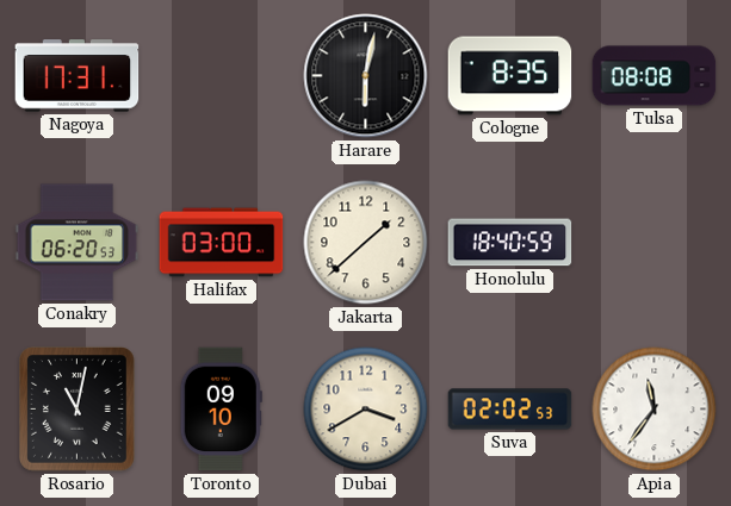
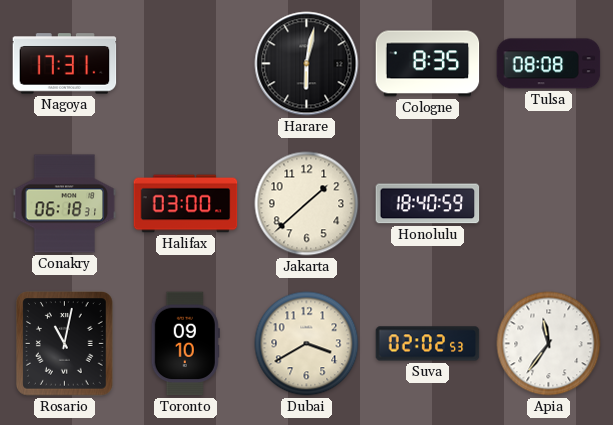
Conakry: 06:20 -> 06:18
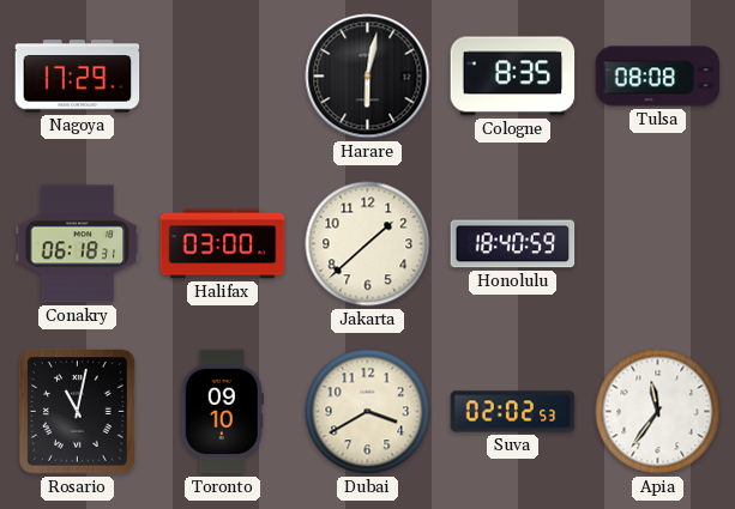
Nagoya: 17:31 -> 17:29
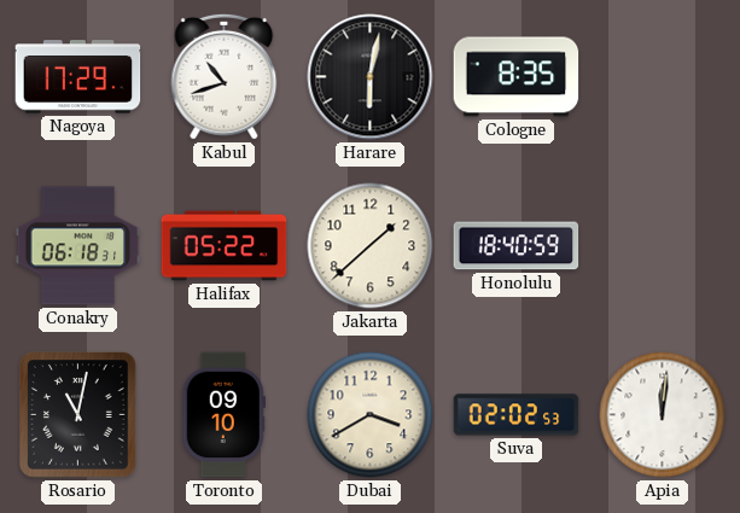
Kabul: none -> 10:42
Tulsa: 08:08 -> none
Halifax: 03:00 -> 05:22
Apia: 11:36 -> 12:01
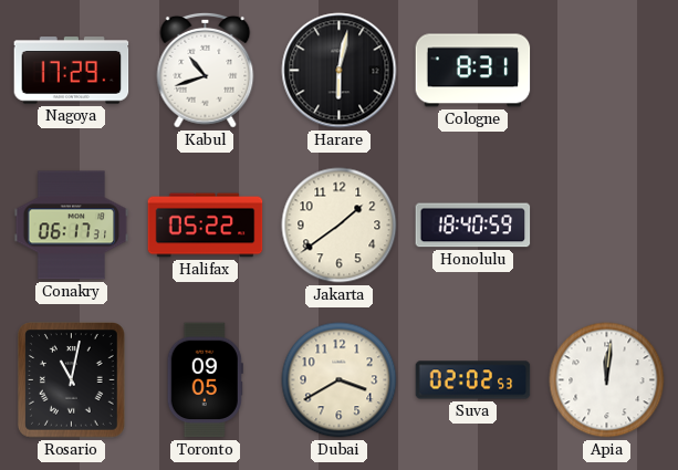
Cologne: 8:35 -> 8:31
Conakry: 06:18 -> 06:17
Jakarta: 1:38 -> 1:39
Toronto: 09:10 -> 09:05
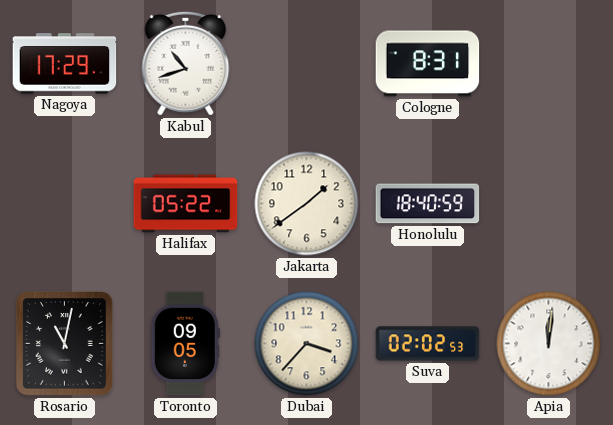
Harare: 6:02 -> none
Conakry: 06:17 -> none
Dubai: 3:40 -> 3:37
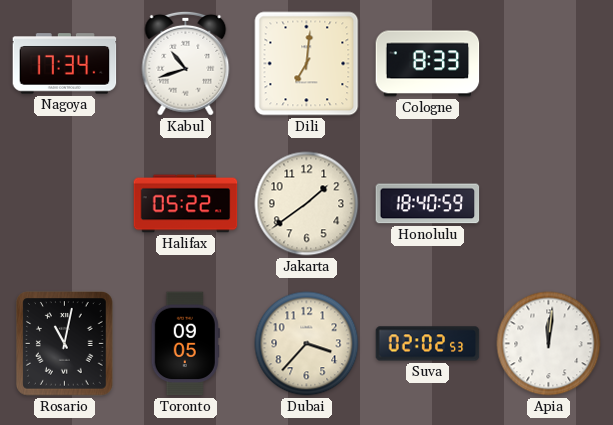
Nagoya: 17:29 -> 17:34
Dili: none -> 7:01
Cologne: 8:31 -> 8:33
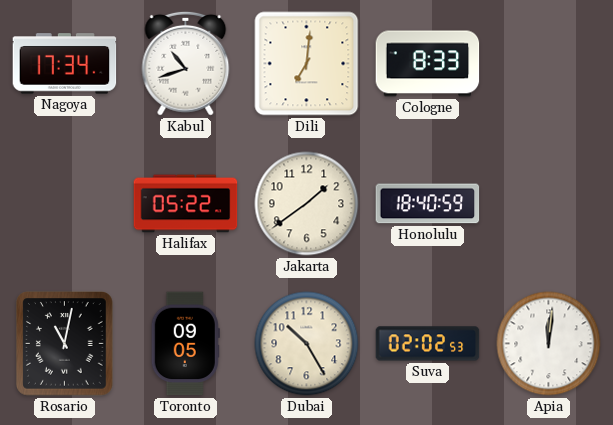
Dubai: 3:37 -> 10:25
